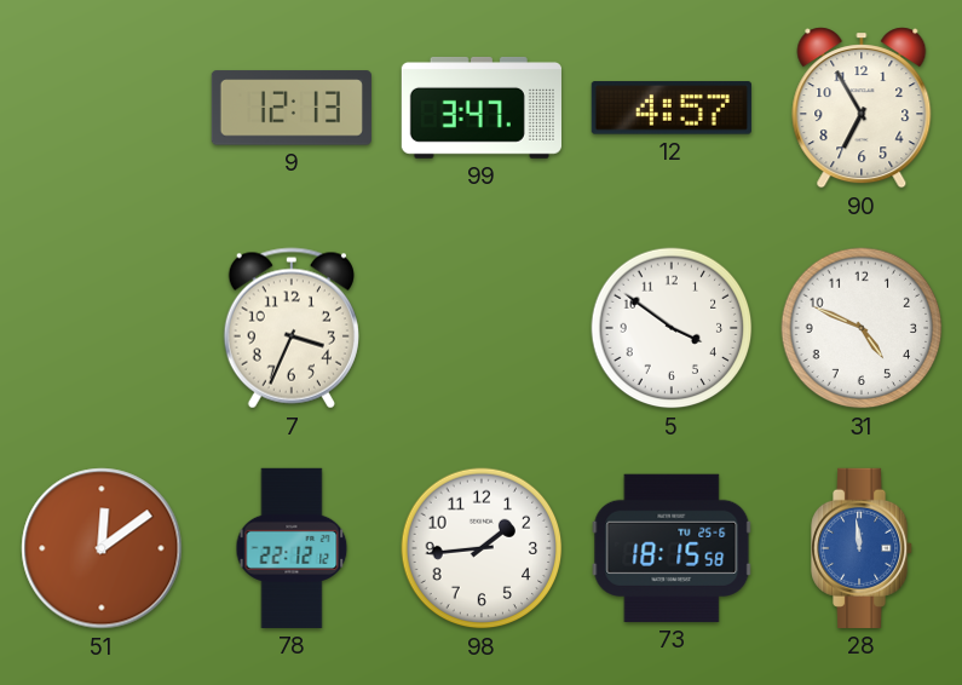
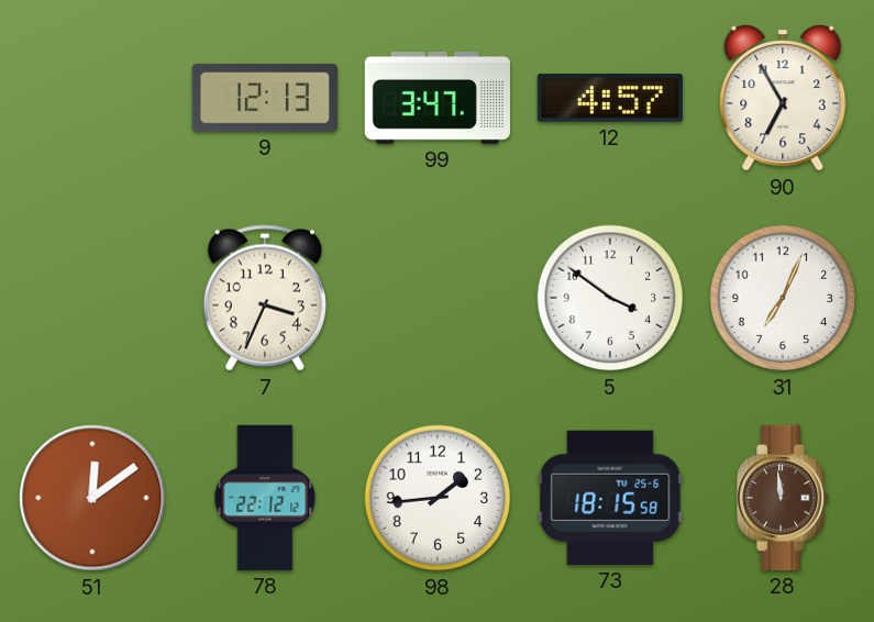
31: 4:49 -> 7:04
28 dial: blue -> brown
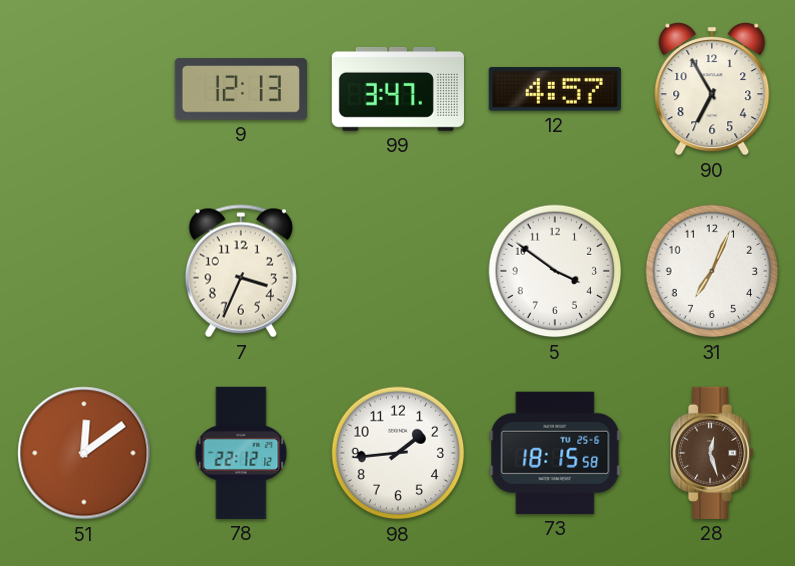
28: 11:59 -> 12:27
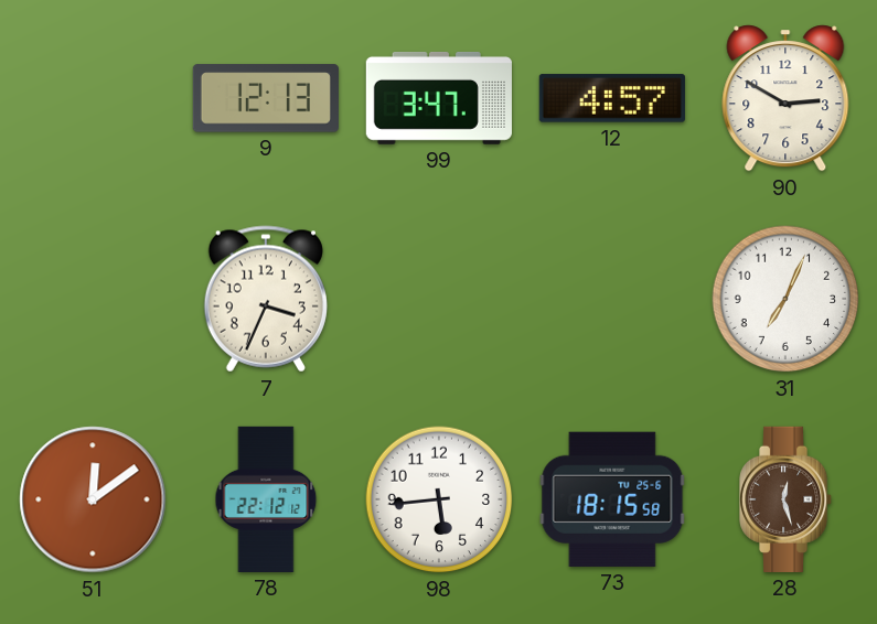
90: 6:55 -> 2:50
5: 3:51 -> none
98: 1:44 -> 5:44
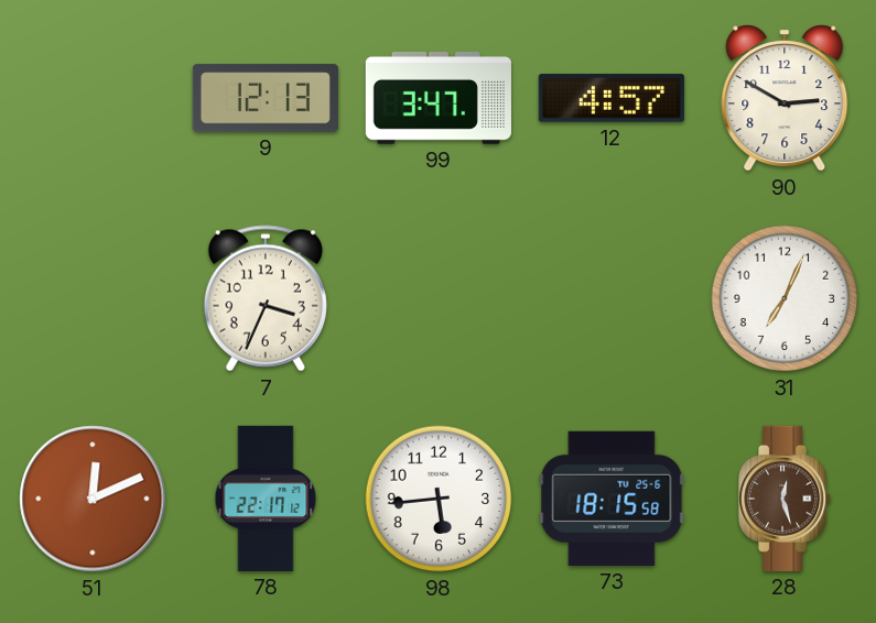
51: 12:09 -> 12:11
78: 22:12 -> 22:17
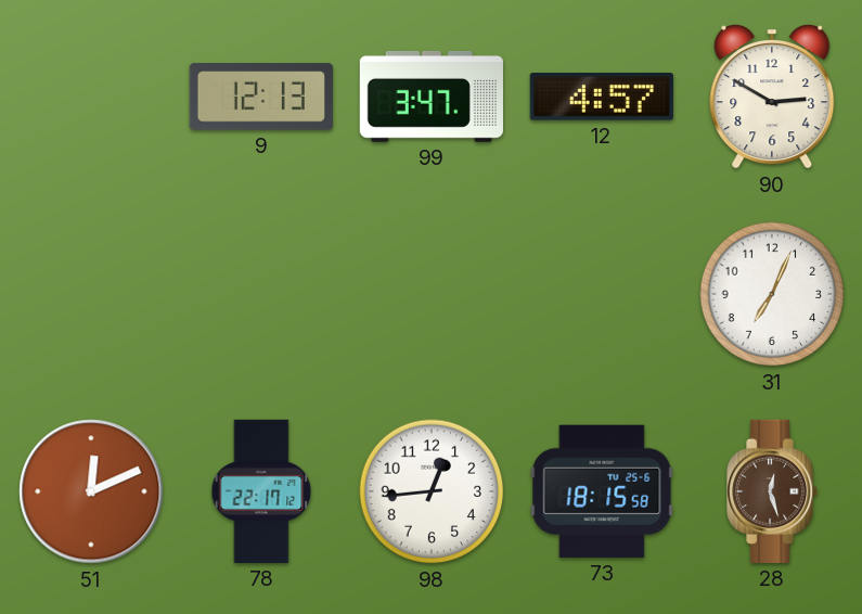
7: 3:34 -> none
98: 5:44 -> 12:44
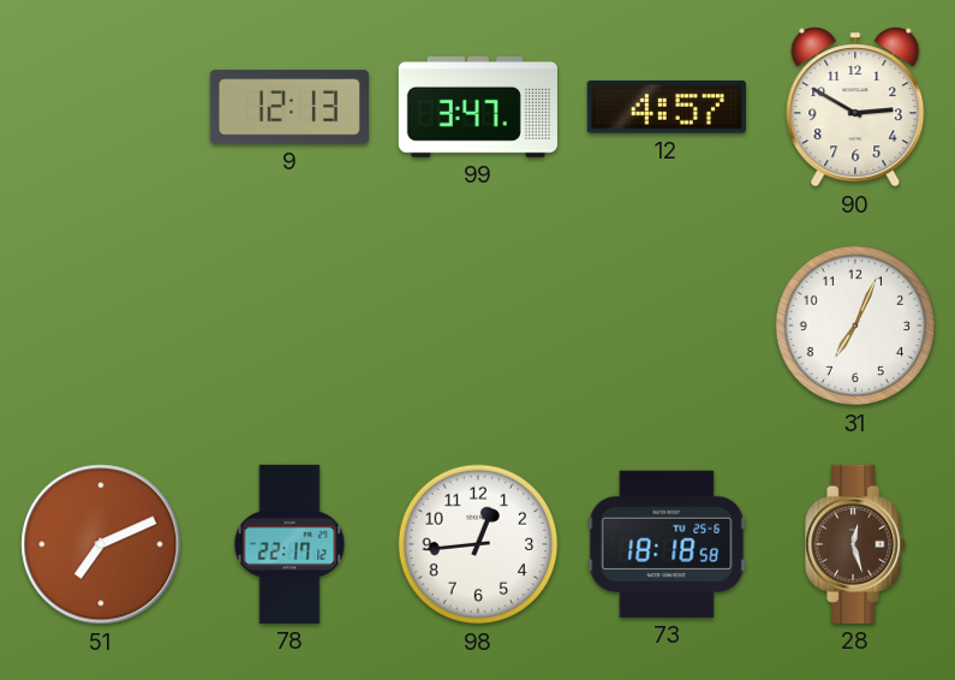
51: 12:11 -> 7:11
73: 18:15 -> 18:18
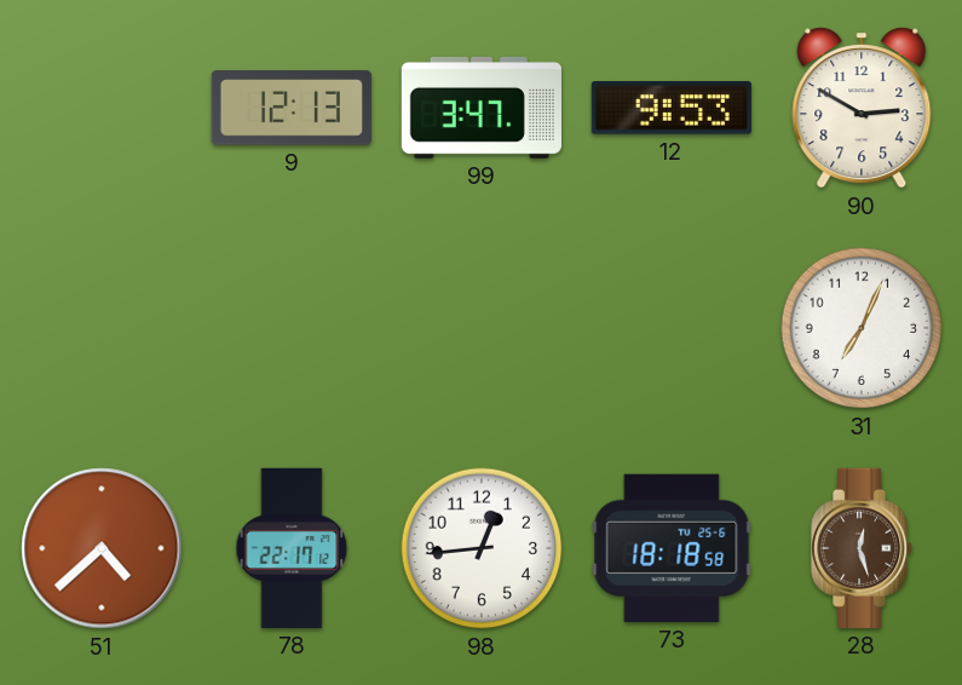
12: 4:57 -> 9:53
51: 7:11 -> 4:38
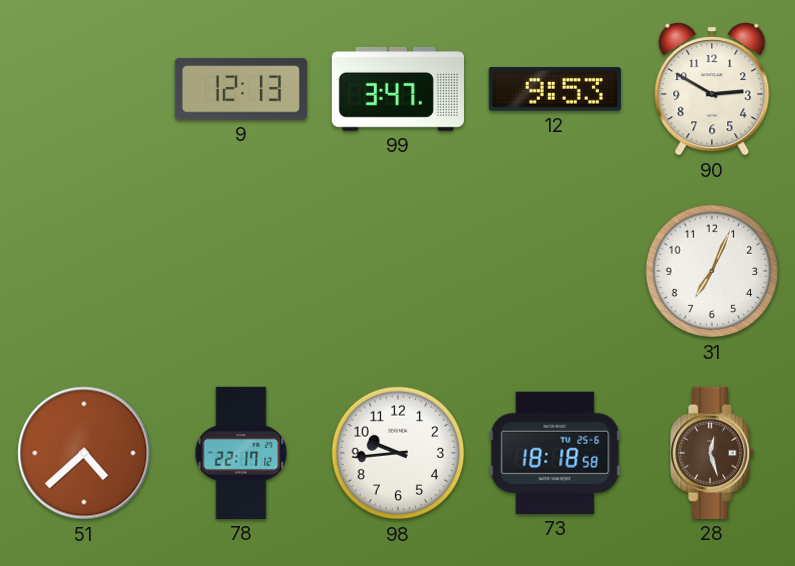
98: 12:44 -> 9:44
